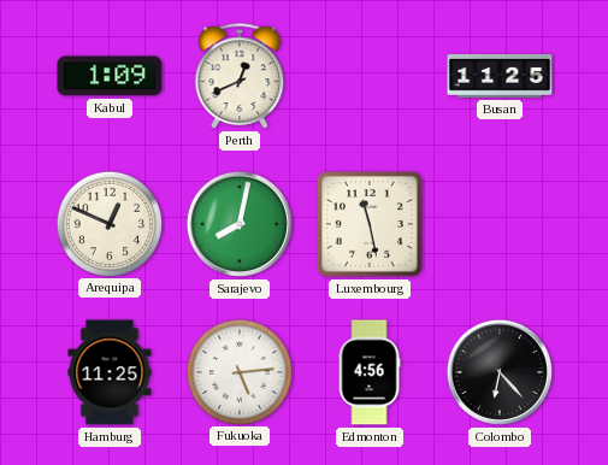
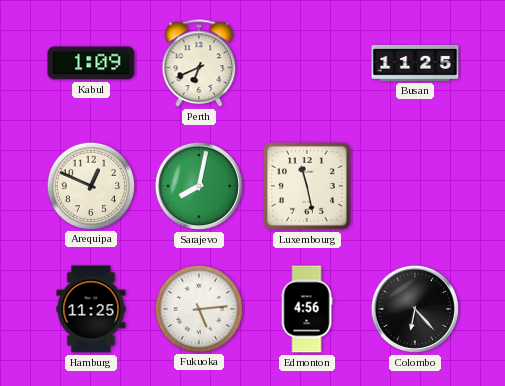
Perth: 12:41 -> 6:41
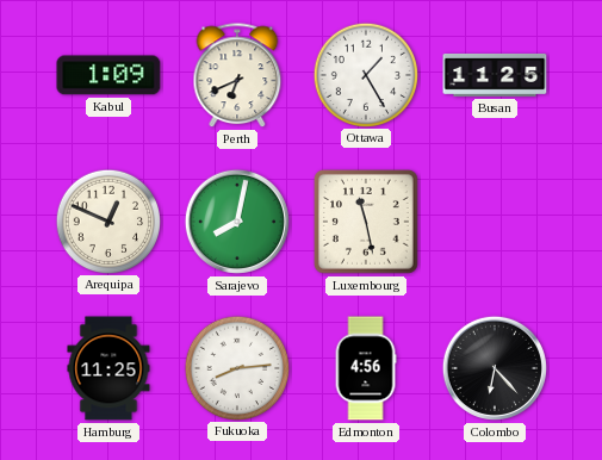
Ottawa: none -> 1:25
Fukuoka: 5:14 -> 8:14
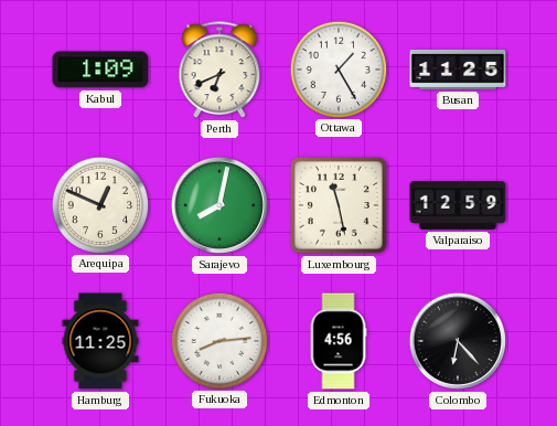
Valparaiso: none -> 12:59
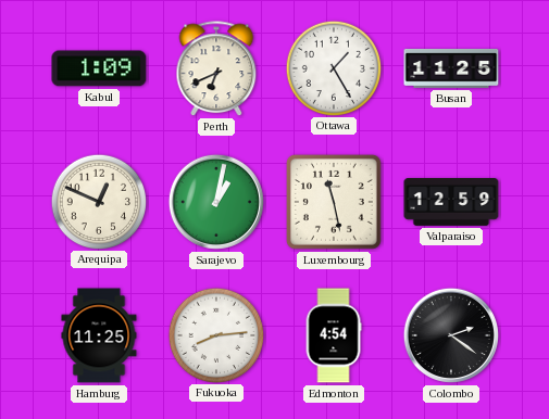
Sarajevo: 8:02 -> 1:02
Edmonton: 4:56 -> 4:54
Colombo: 6:23 -> 2:21
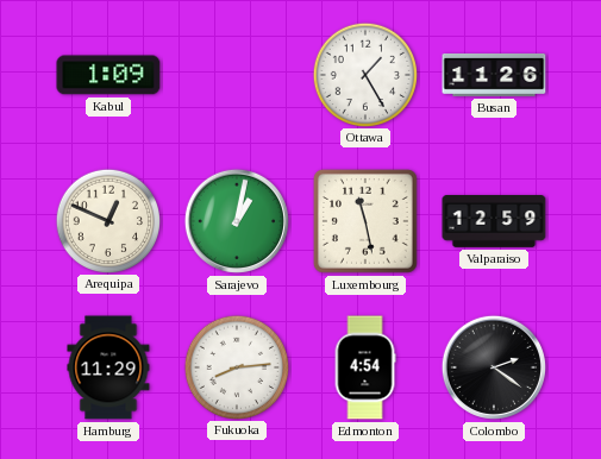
Perth: 6:41 -> none
Busan: 11:25 -> 11:26
Hamburg: 11:25 -> 11:29
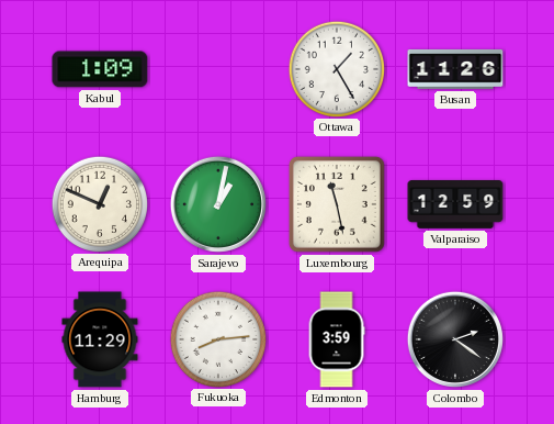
Edmonton: 4:54 -> 3:59
